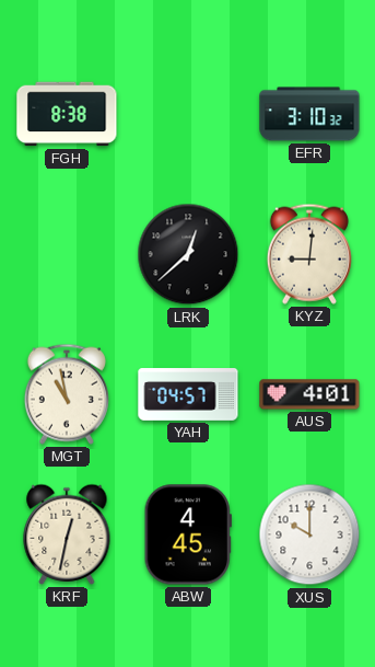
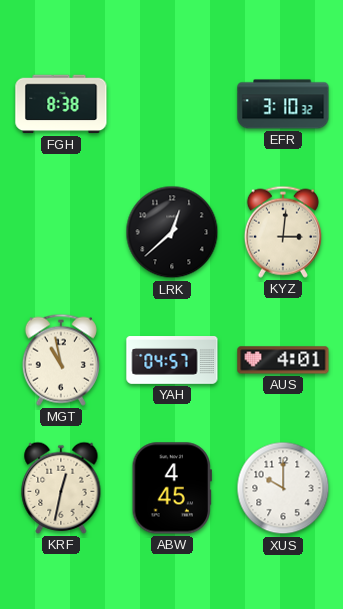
KYZ: 9:01 -> 3:01
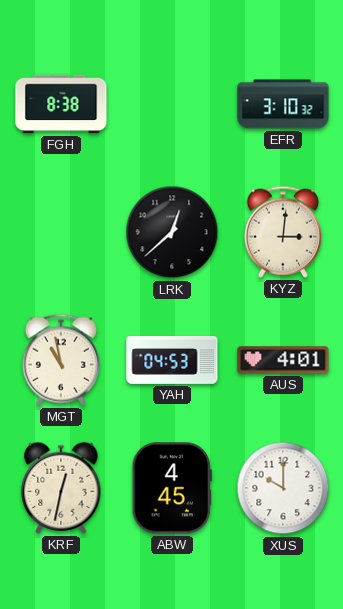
YAH: 04:57 -> 04:53
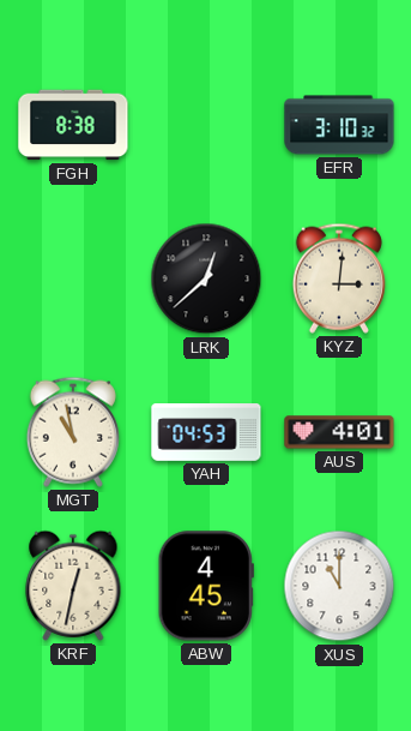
XUS: 10:00 -> 11:00
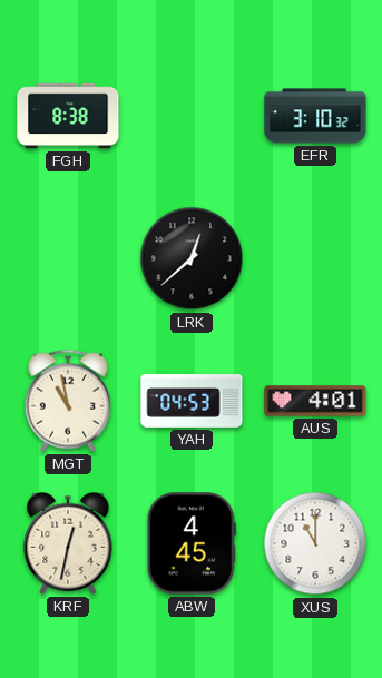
KYZ: 3:01 -> none
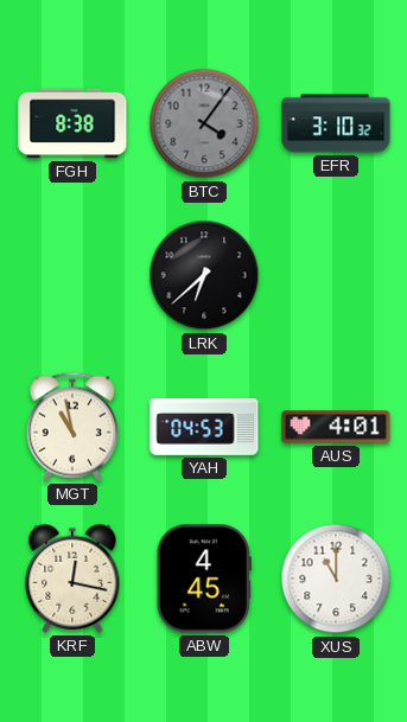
BTC: none -> 4:06
LRK: 12:38 -> 6:38
KRF: 12:32 -> 12:17
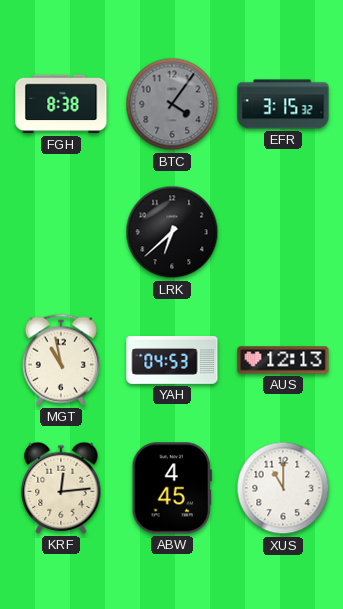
EFR: 3:10 -> 3:15
AUS: 4:01 -> 12:13
KRF: 12:17 -> 12:14
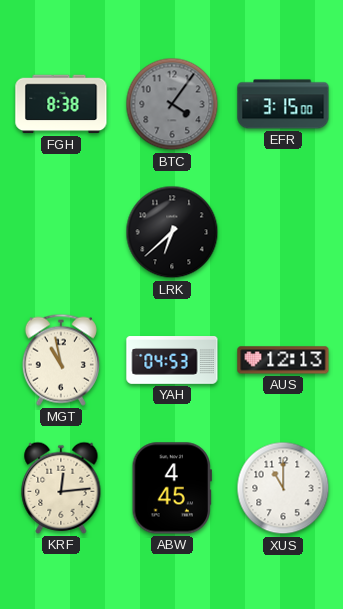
EFR: 3:15:32 -> 3:15:00
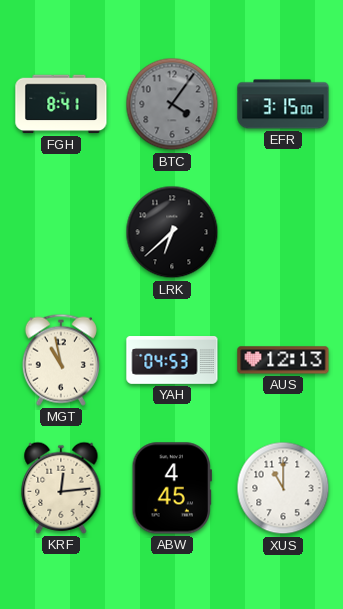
FGH: 8:38 -> 8:41
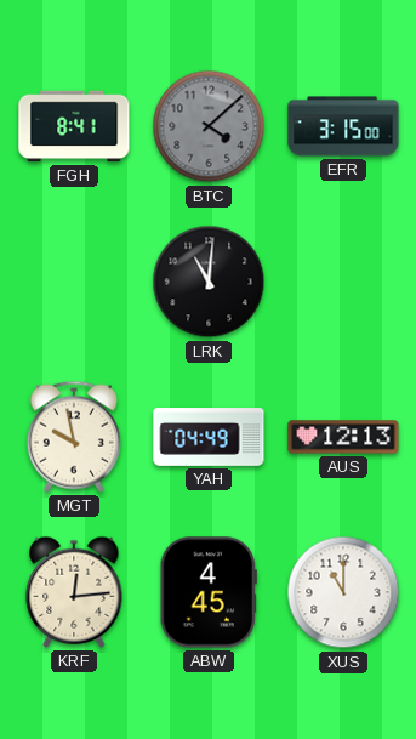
BTC: 4:06 -> 4:08
LRK: 6:38 -> 11:01
MGT: 10:58 -> 9:58
YAH: 04:53 -> 04:49
